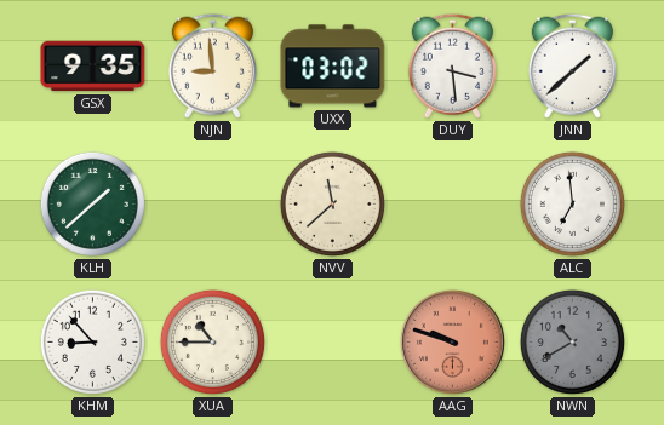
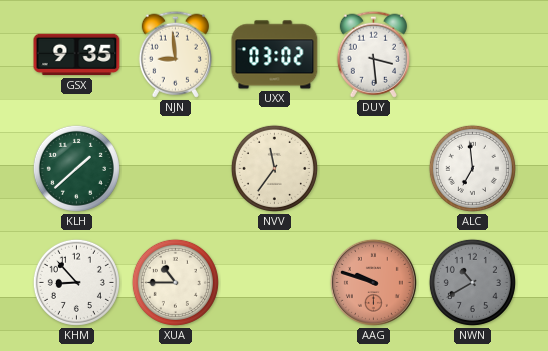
JNN: 1:38 -> none
NVV: 11:38 -> 11:36
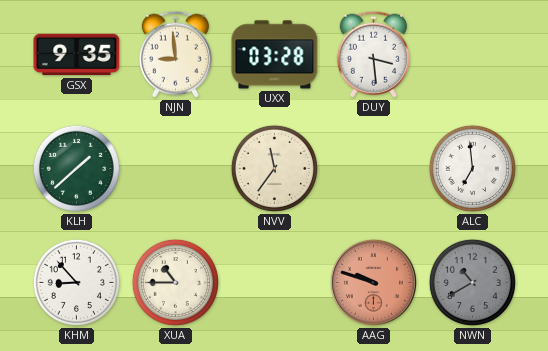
UXX: 03:02 -> 03:28
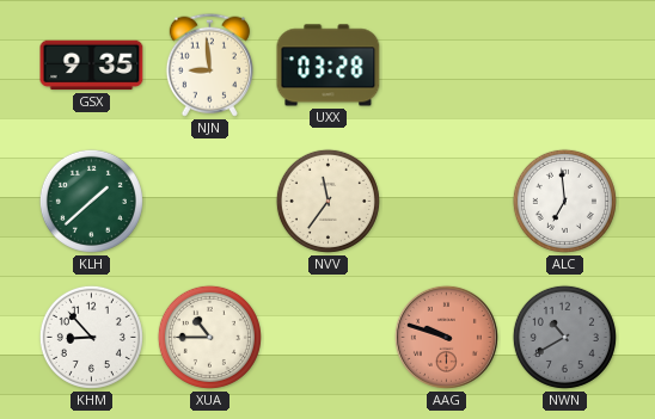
DUY: 3:29 -> none
